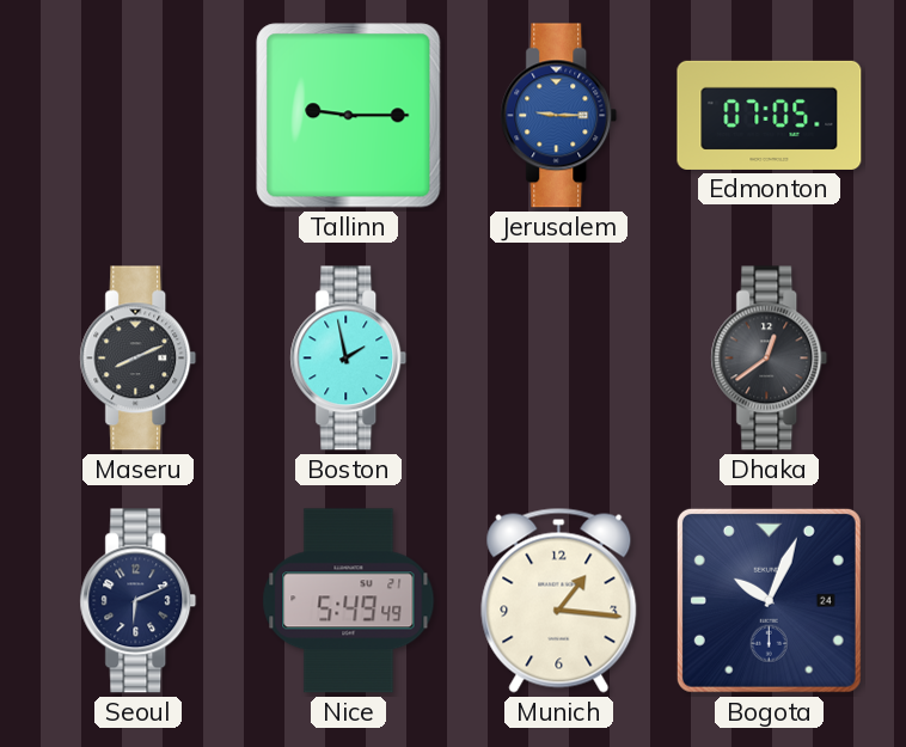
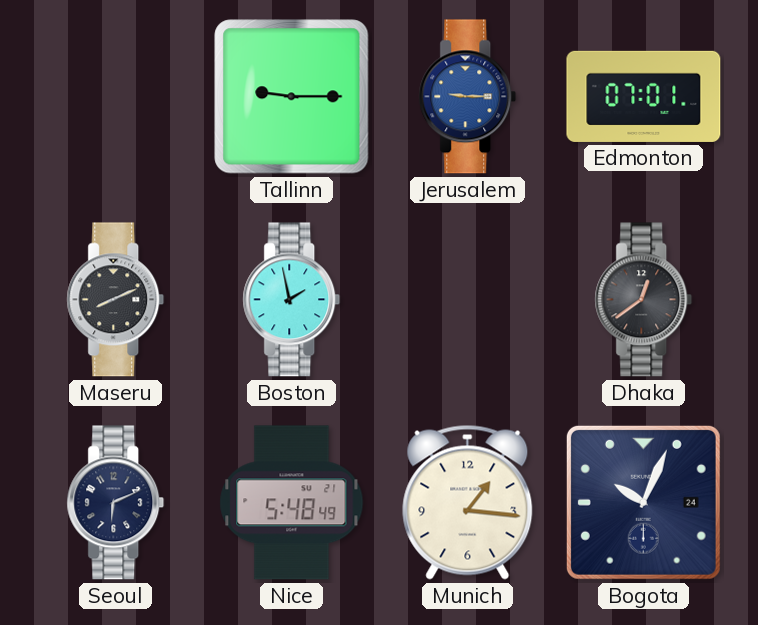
Edmonton: 07:05 -> 07:01
Nice: 5:49 -> 5:48
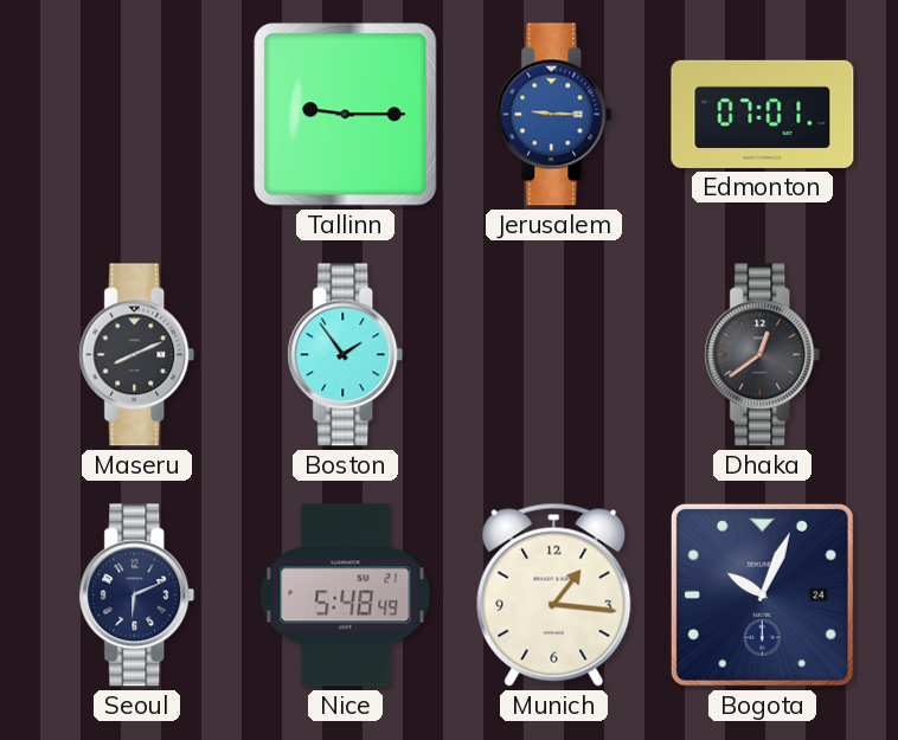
Boston: 1:58 -> 1:54
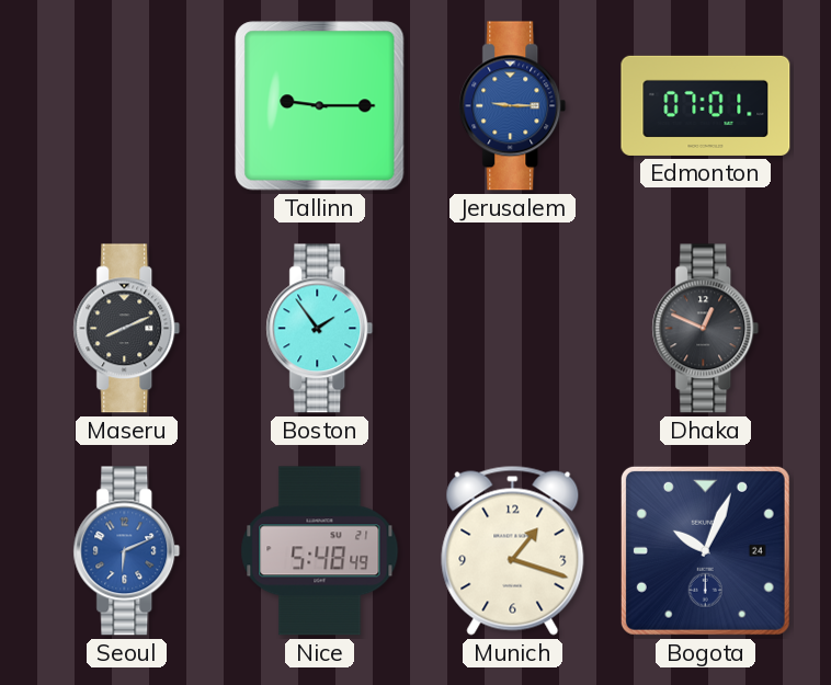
Dhaka: 12:39 -> 12:49
Seoul dial: navy -> blue
Munich: 1:16 -> 1:18
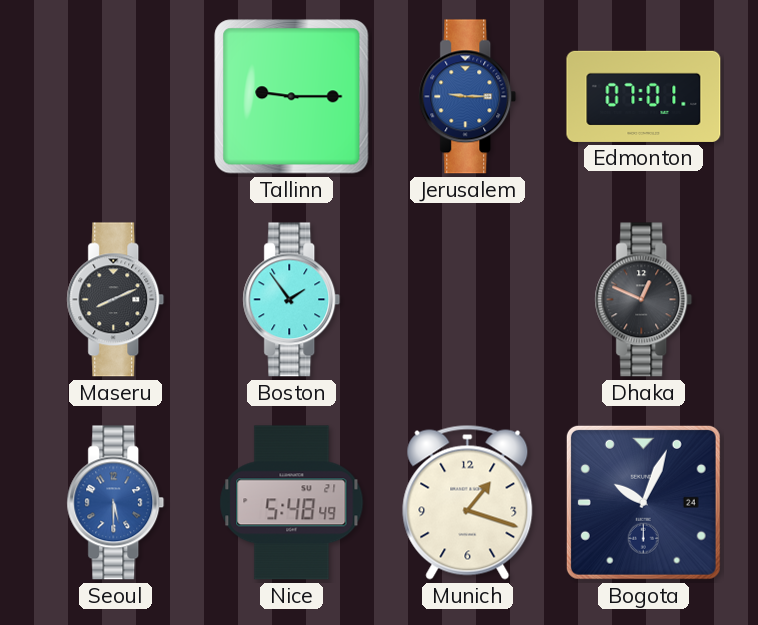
Seoul: 6:11 -> 5:30
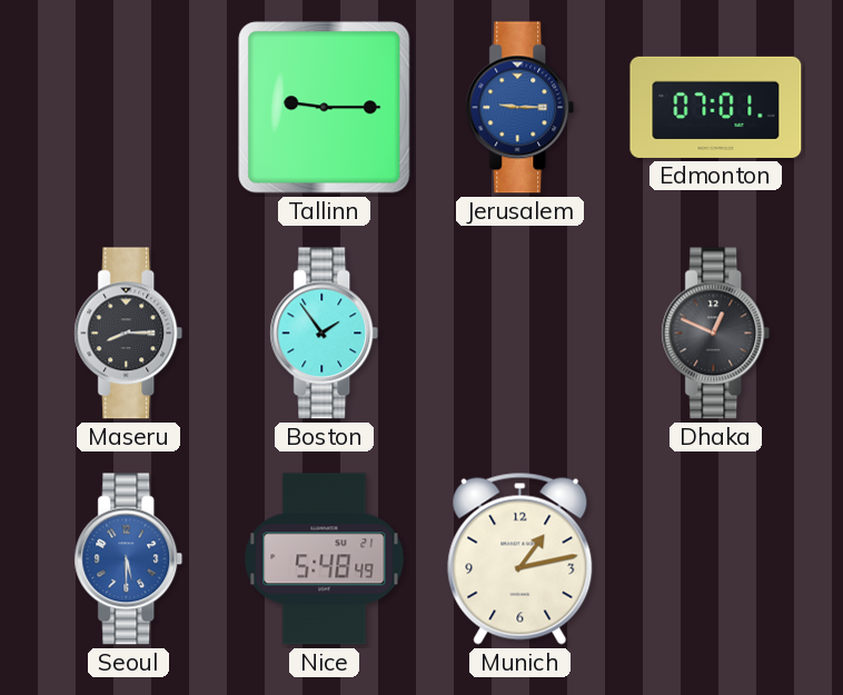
Maseru: 8:11 -> 8:15
Munich: 1:18 -> 1:13
Bogota: 10:04 -> none
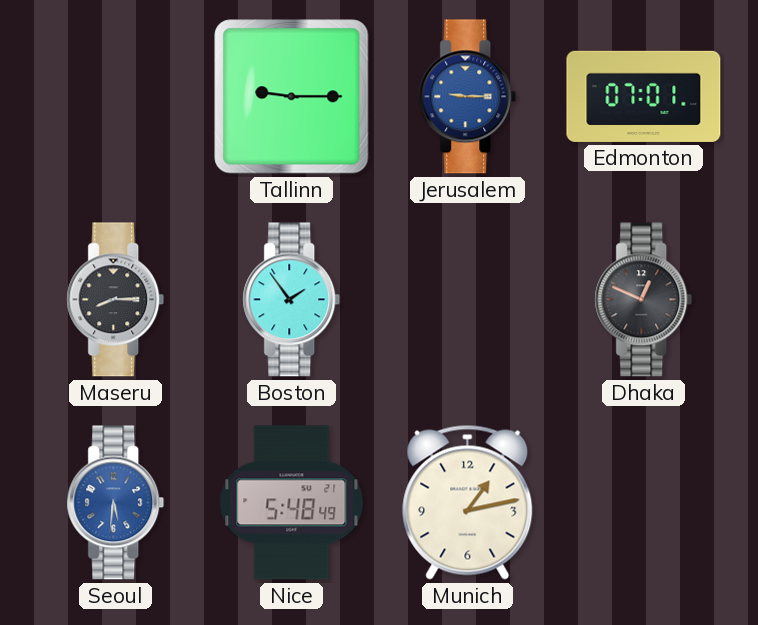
Seoul: 5:30 -> 5:31
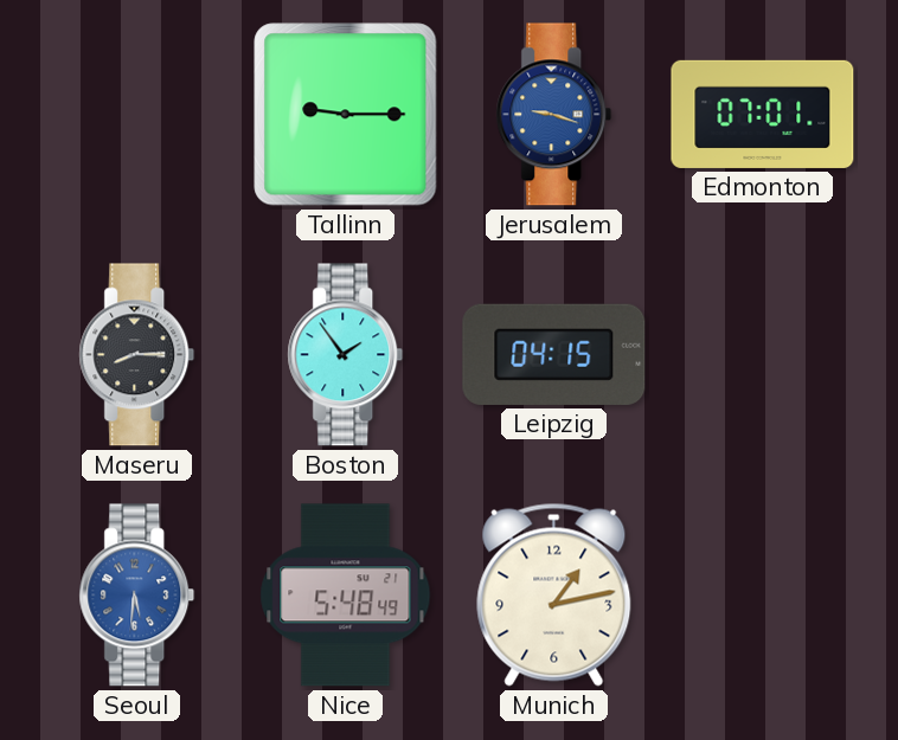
Jerusalem: 9:15 -> 9:18
Leipzig: none -> 04:15
Dhaka: 12:49 -> none
